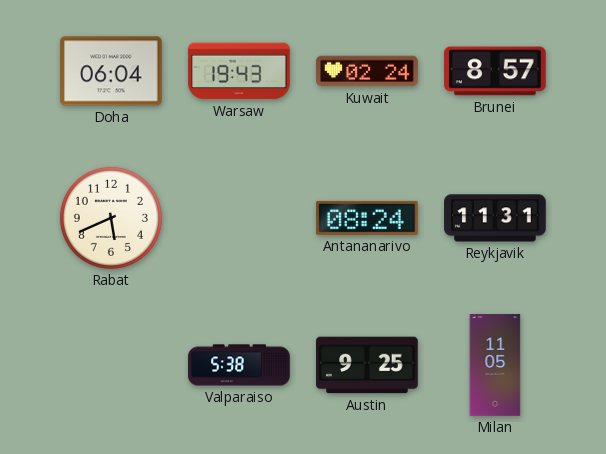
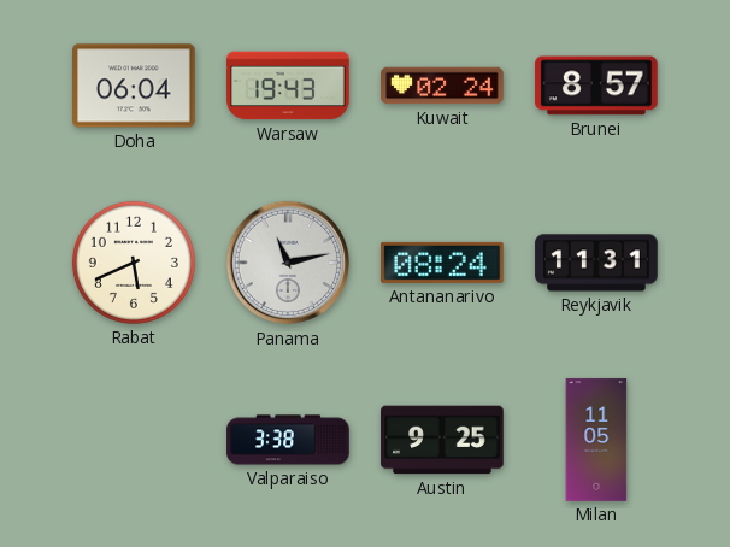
Panama: none -> 11:13
Valparaiso: 5:38 -> 3:38
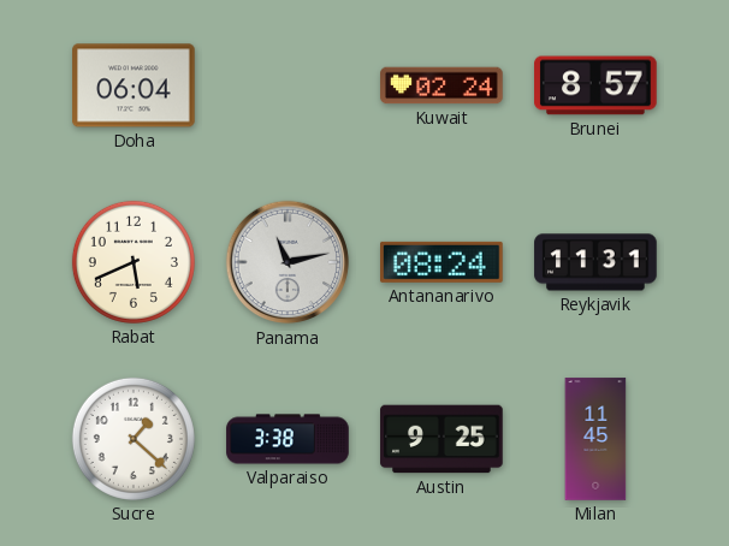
Warsaw: 19:43 -> none
Sucre: none -> 1:22
Milan: 11:05 -> 11:45
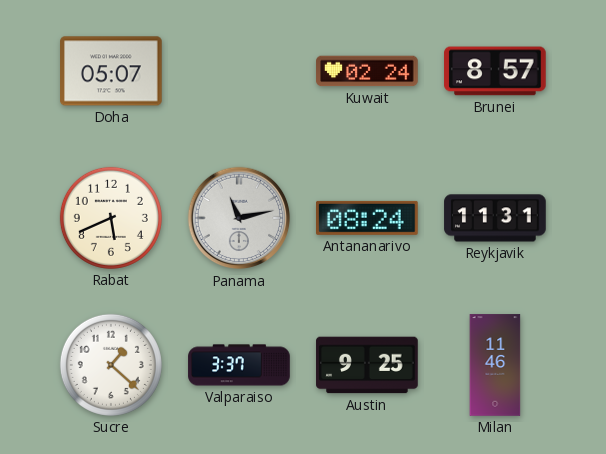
Doha: 06:04 -> 05:07
Valparaiso: 3:38 -> 3:37
Milan: 11:45 -> 11:46
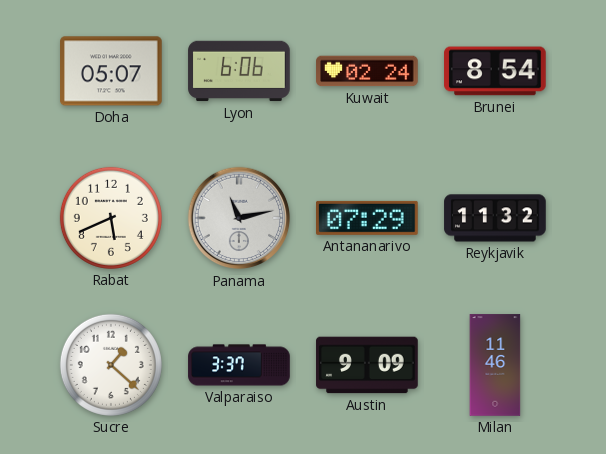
Lyon: none -> 6:06
Brunei: 8:57 -> 8:54
Antananarivo: 08:24 -> 07:29
Reykjavik: 11:31 -> 11:32
Austin: 9:25 -> 9:09
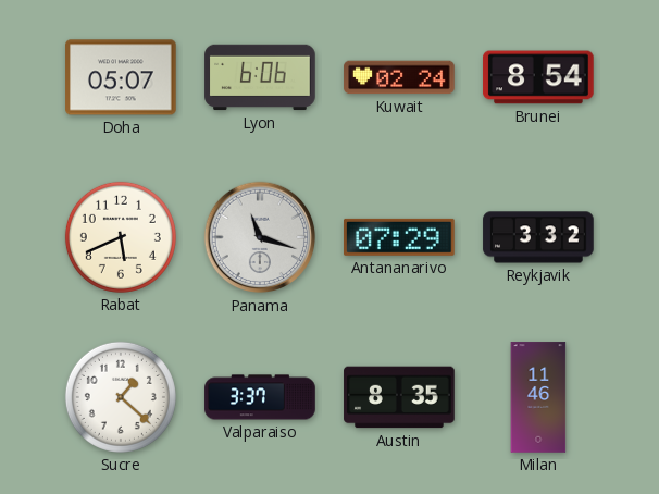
Panama: 11:13 -> 11:18
Reykjavik: 11:32 -> 3:32
Austin: 9:09 -> 8:35
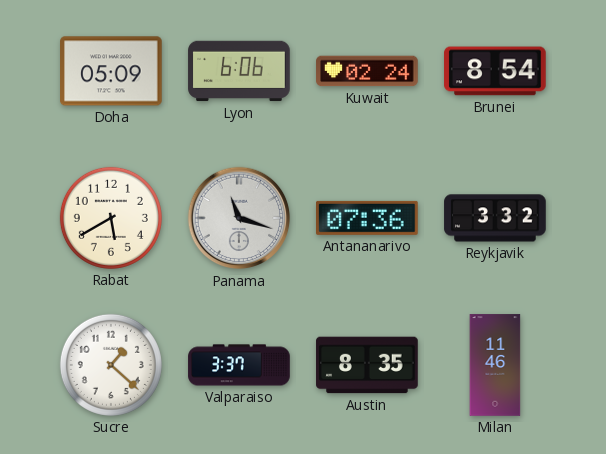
Doha: 05:07 -> 05:09
Rabat: 5:41 -> 5:40
Antananarivo: 07:29 -> 07:36
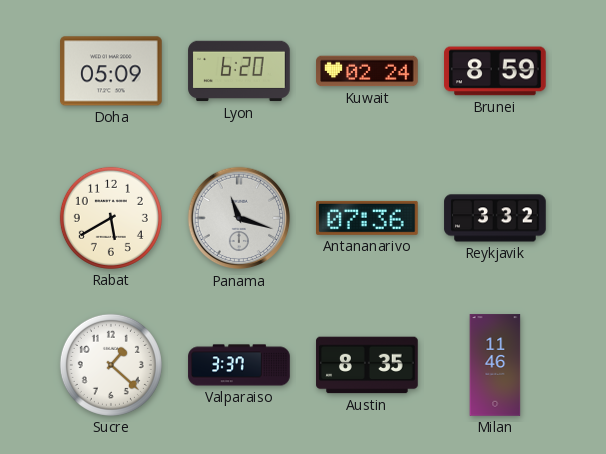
Lyon: 6:06 -> 6:20
Brunei: 8:54 -> 8:59
